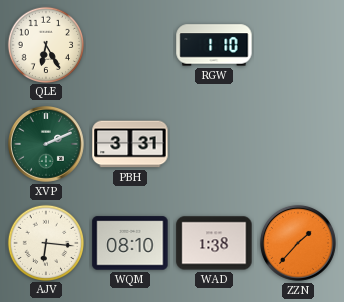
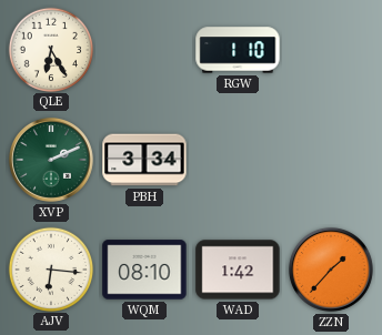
PBH: 3:31 -> 3:34
WAD: 1:38 -> 1:42
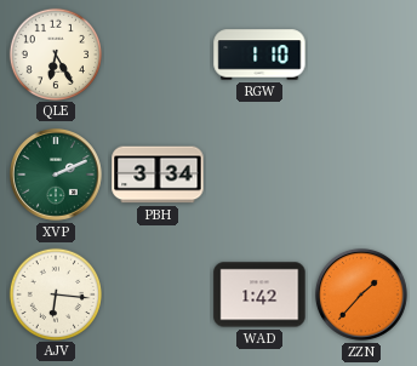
WQM: 08:10 -> none
